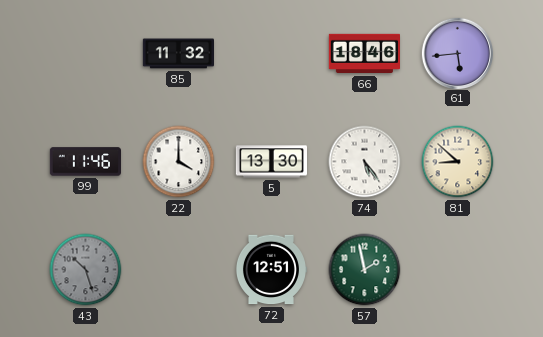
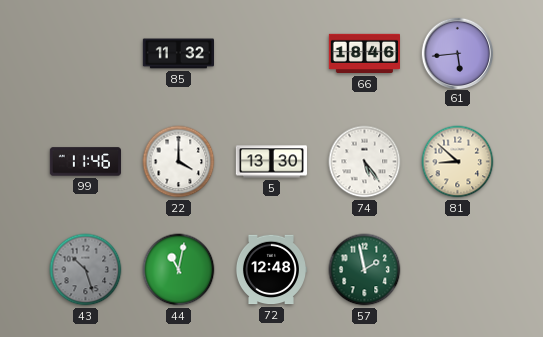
44: none -> 11:02
72: 12:51 -> 12:48
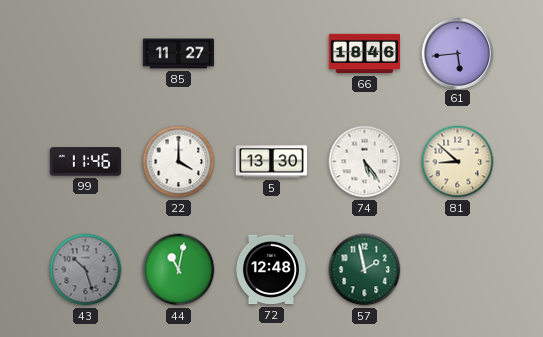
85: 11:32 -> 11:27
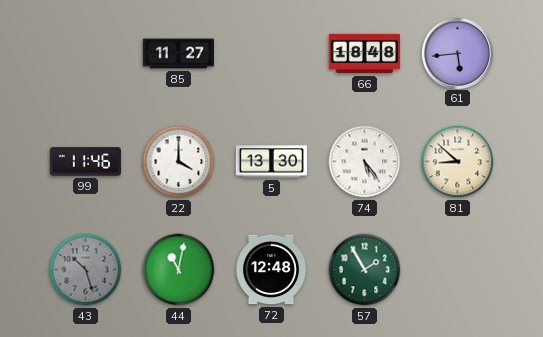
66: 18:46 -> 18:48
57: 1:58 -> 1:55
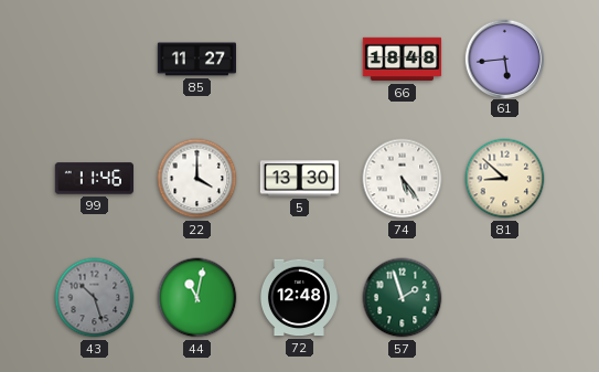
57: 1:55 -> 1:57
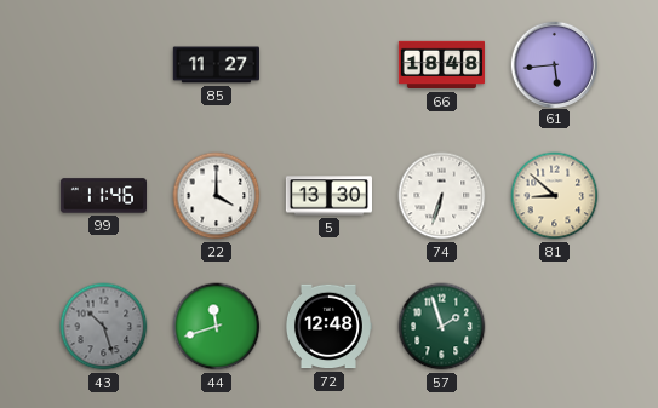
74: 5:24 -> 6:33
44: 11:02 -> 11:42
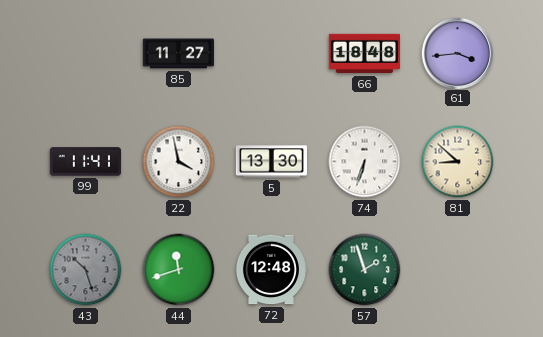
61: 5:44 -> 3:44
99: 11:46 -> 11:41
22: 4:00 -> 3:58
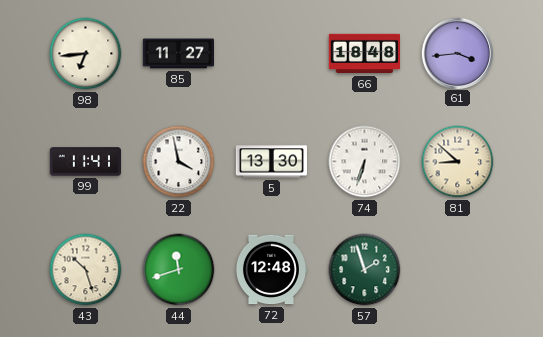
98: none -> 6:44
43 dial: grey -> cream
